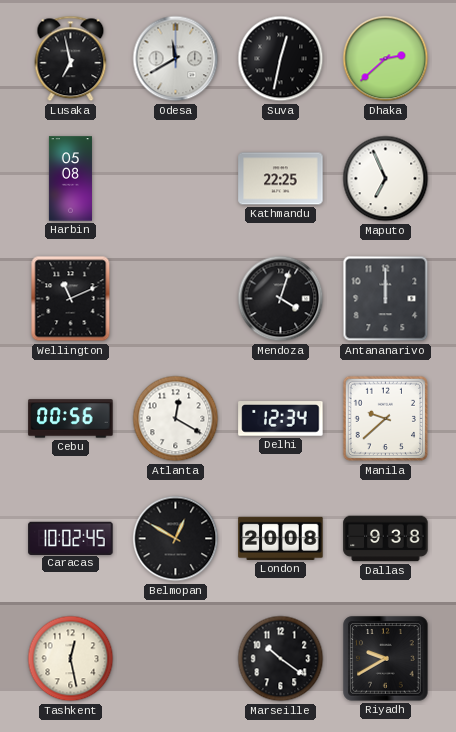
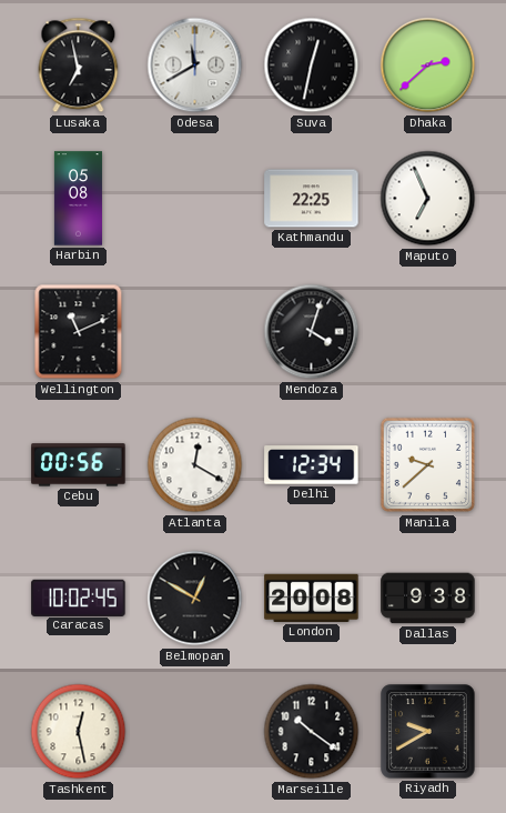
Antananarivo: 12:00 -> none
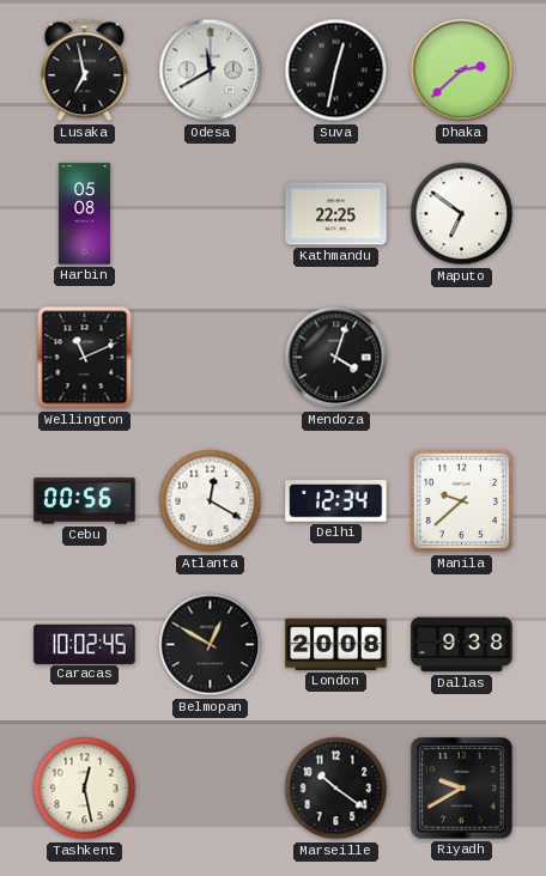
Maputo: 6:56 -> 6:51
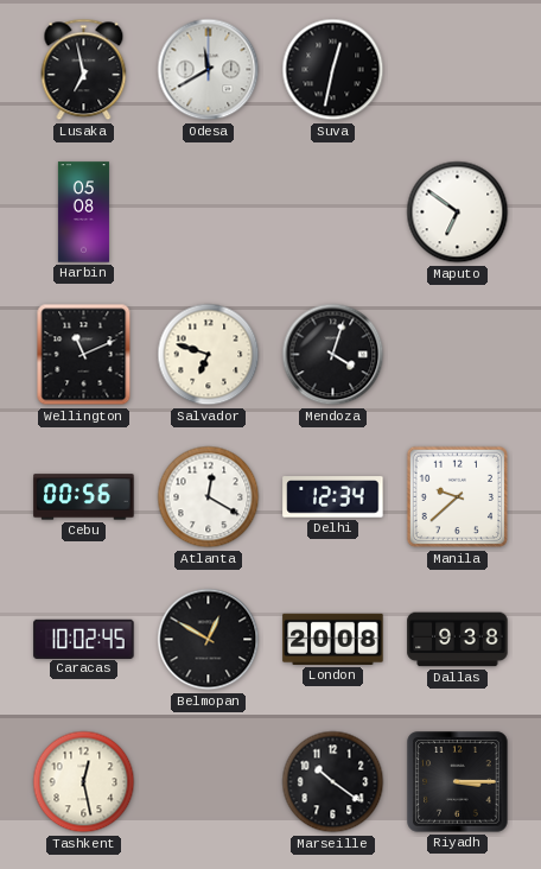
Dhaka: 2:38 -> none
Kathmandu: 22:25 -> none
Salvador: none -> 6:48
Riyadh: 9:40 -> 3:15
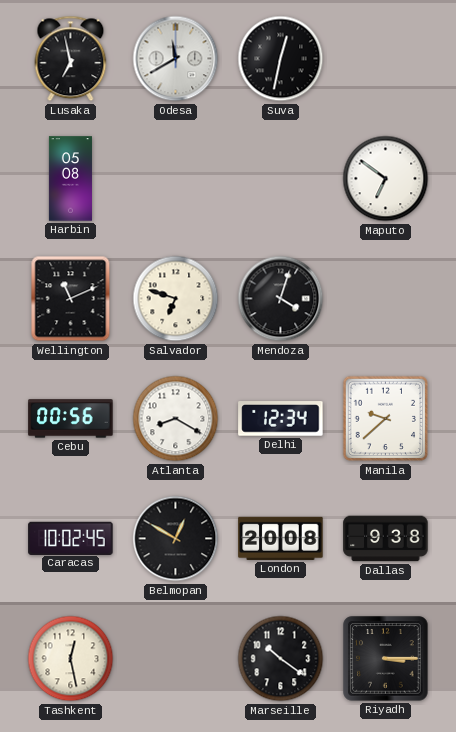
Atlanta: 12:20 -> 8:20
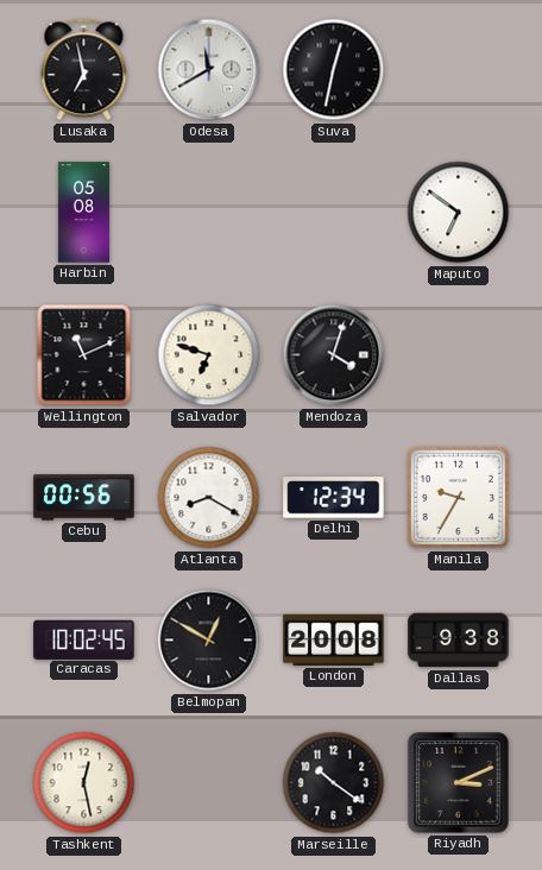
Manila: 9:38 -> 9:35
Riyadh: 3:15 -> 3:11
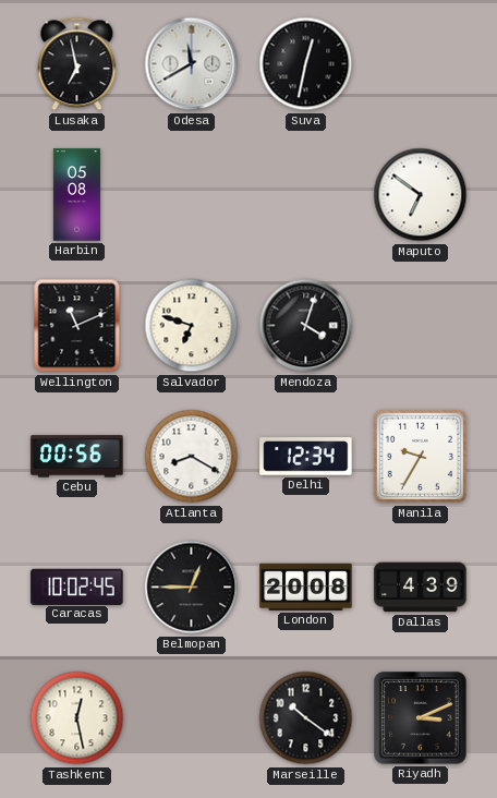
Belmopan: 12:50 -> 12:45
Dallas: 9:38 -> 4:39
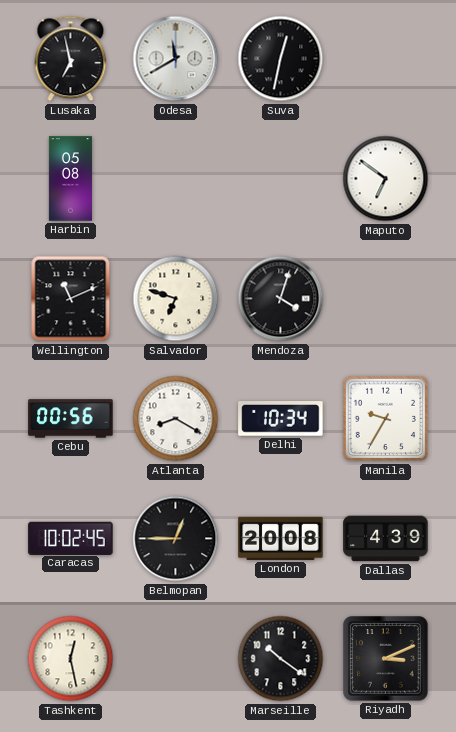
Delhi: 12:34 -> 10:34
